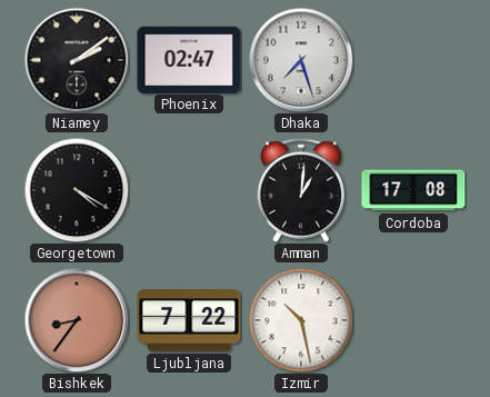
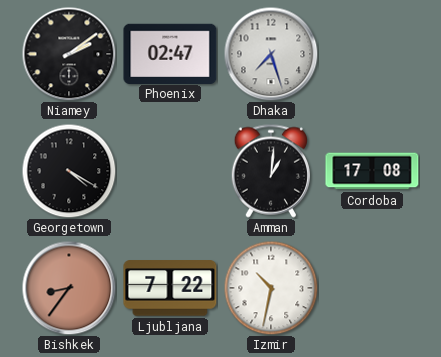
Izmir: 10:28 -> 10:32
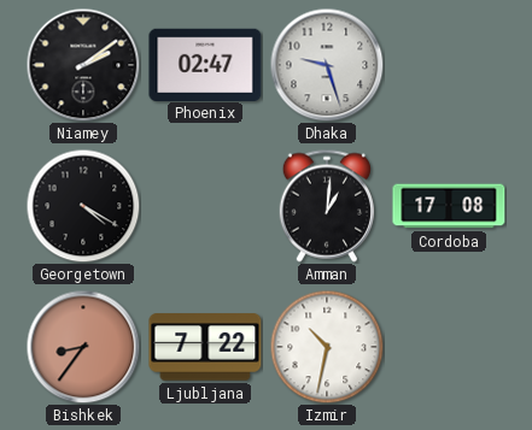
Dhaka: 7:27 -> 9:27
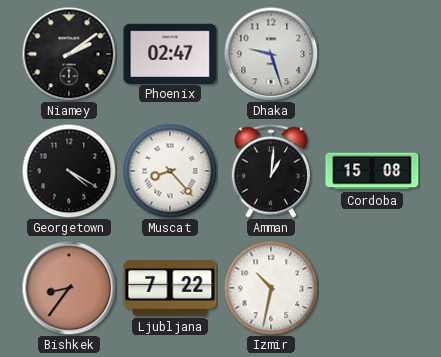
Muscat: none -> 8:23
Cordoba: 17:08 -> 15:08
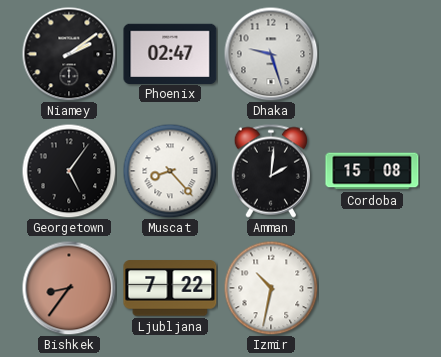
Georgetown: 4:20 -> 5:06
Amman: 1:01 -> 2:01
